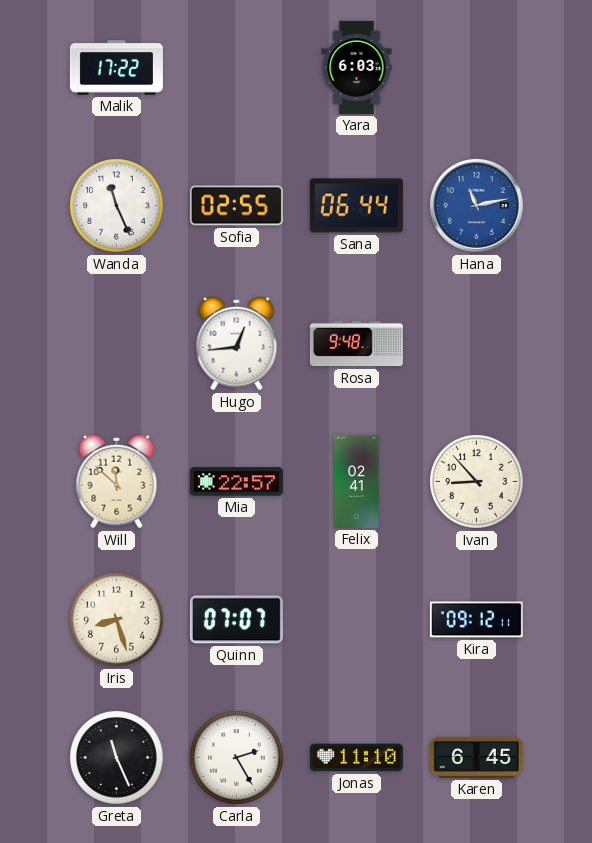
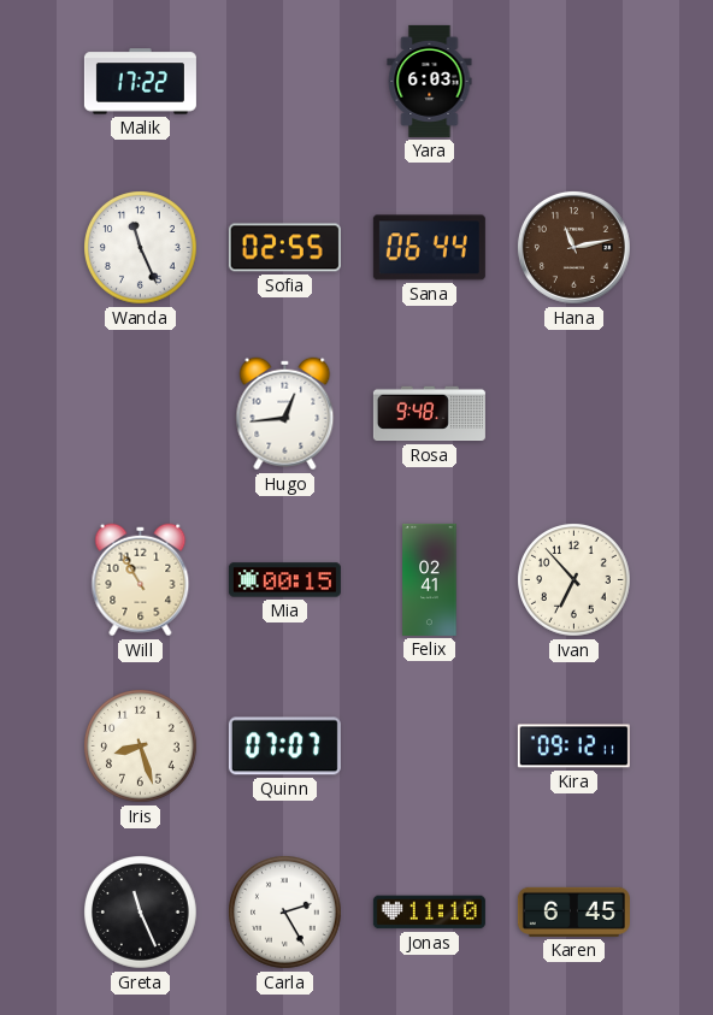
Hana dial: blue -> brown
Will: 11:52 -> 10:55
Mia: 22:57 -> 00:15
Ivan: 8:53 -> 6:53
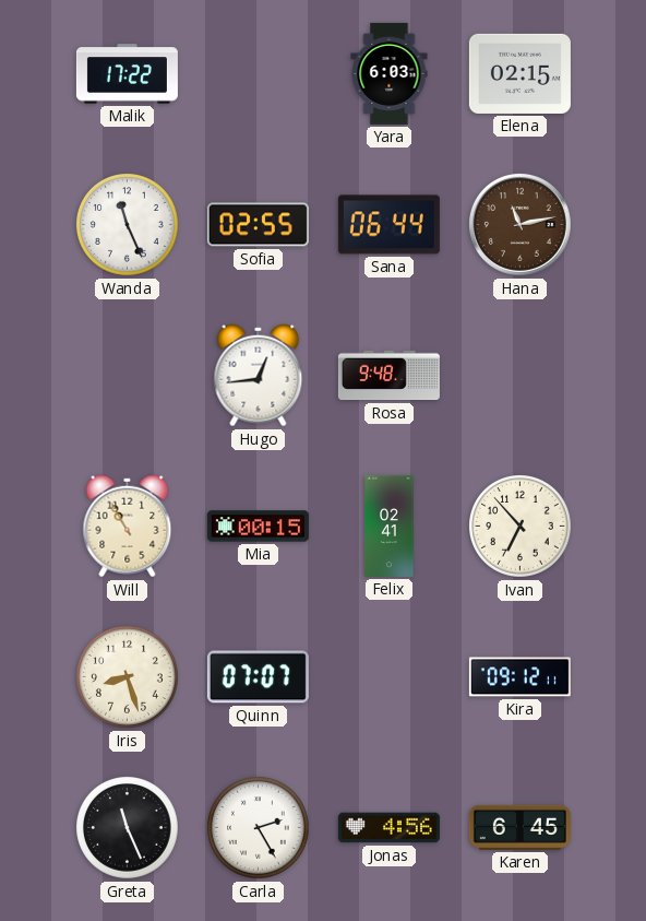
Elena: none -> 02:15
Jonas: 11:10 -> 4:56
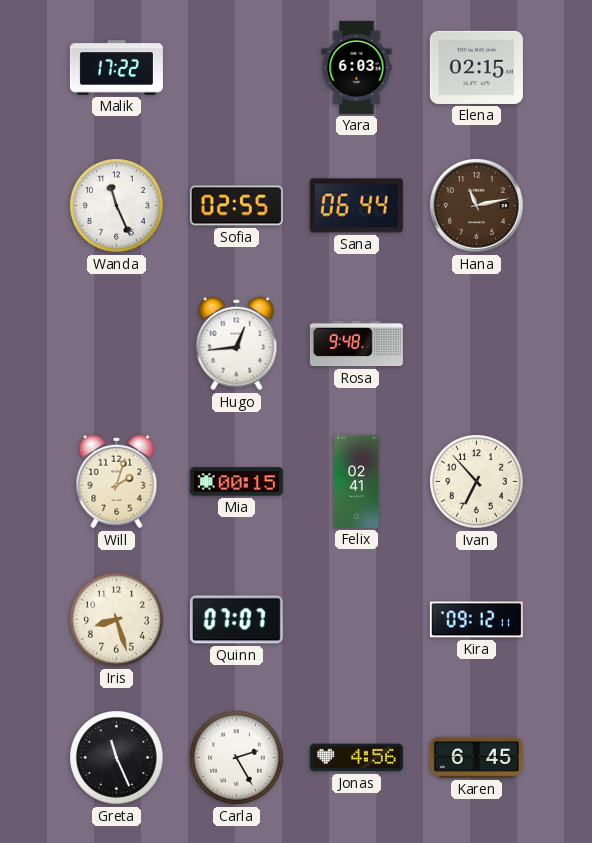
Will: 10:55 -> 2:03
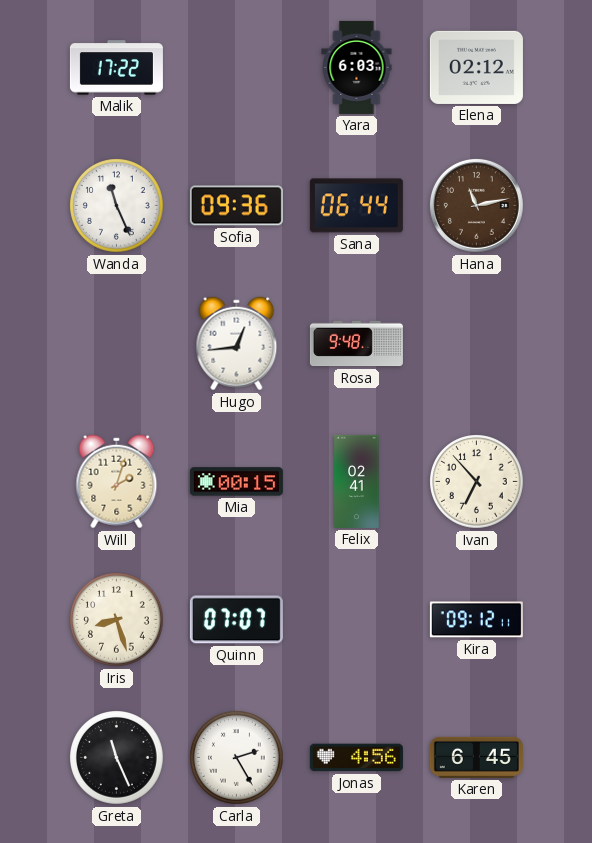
Elena: 02:15 -> 02:12
Sofia: 02:55 -> 09:36
